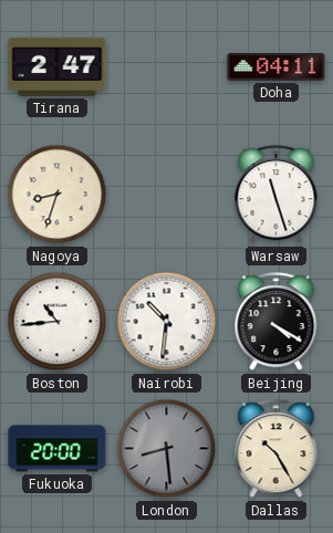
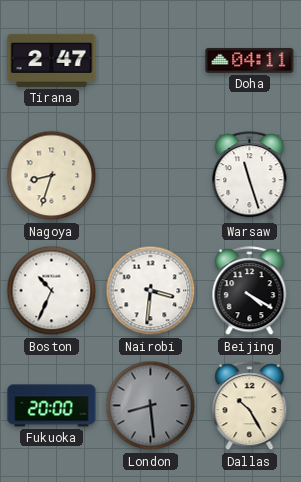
Boston: 10:44 -> 10:34
Nairobi: 10:31 -> 3:31
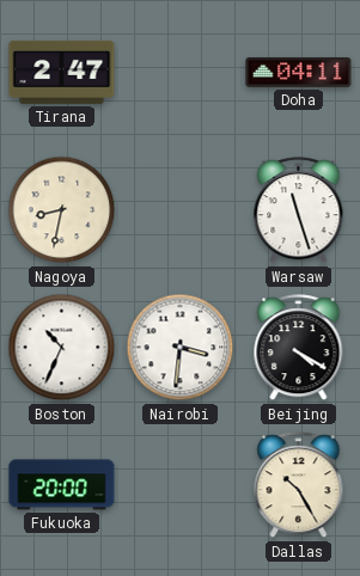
Nagoya: 8:33 -> 8:32
London: 8:29 -> none
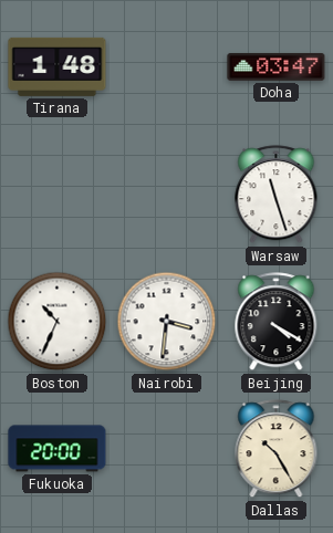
Tirana: 2:47 -> 1:48
Doha: 04:11 -> 03:47
Nagoya: 8:32 -> none
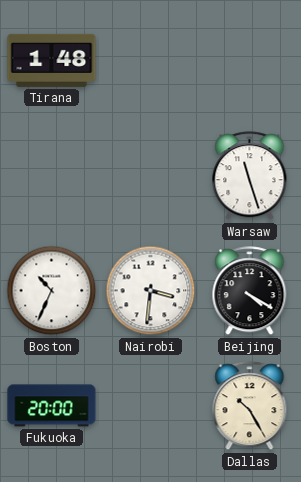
Doha: 03:47 -> none
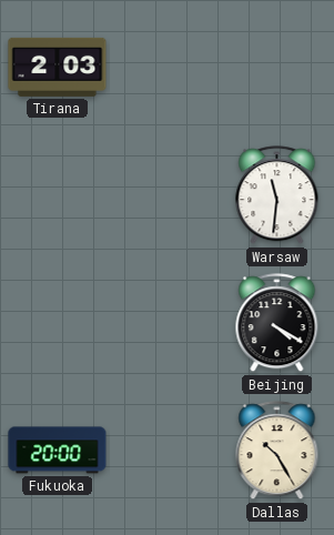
Tirana: 1:48 -> 2:03
Warsaw: 11:27 -> 11:31
Boston: 10:34 -> none
Nairobi: 3:31 -> none
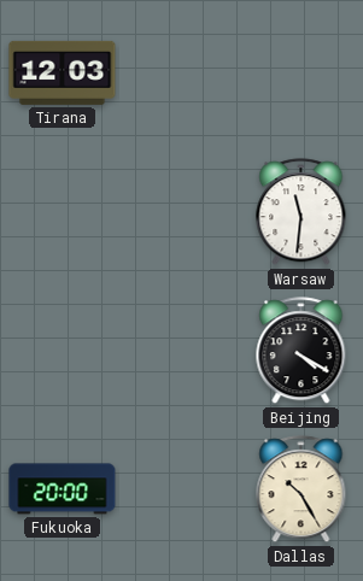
Tirana: 2:03 -> 12:03
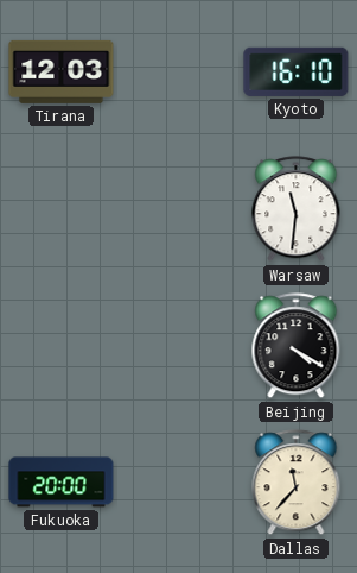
Kyoto: none -> 16:10
Dallas: 10:25 -> 11:37
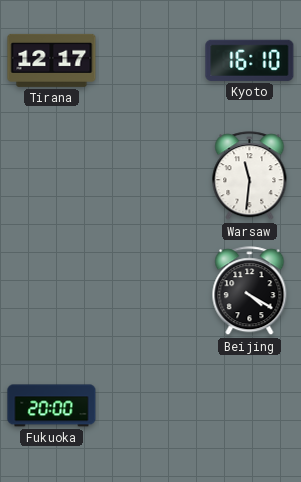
Tirana: 12:03 -> 12:17
Dallas: 11:37 -> none
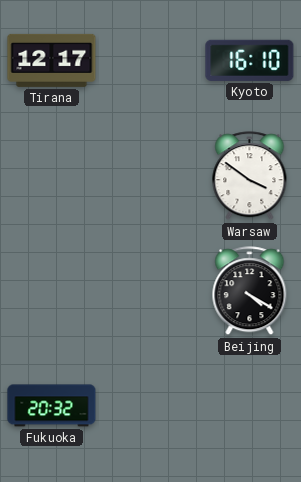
Warsaw: 11:31 -> 3:51
Fukuoka: 20:00 -> 20:32
